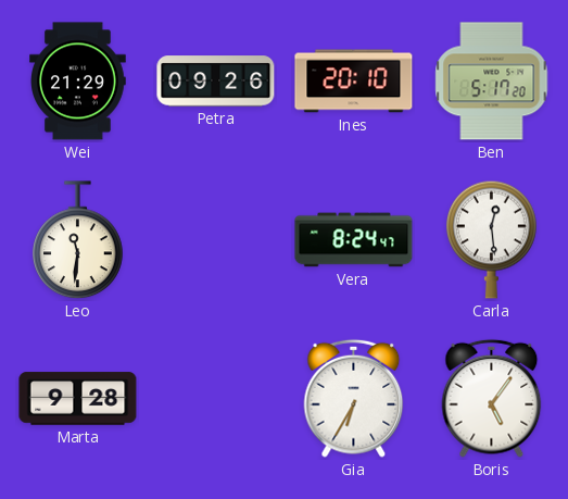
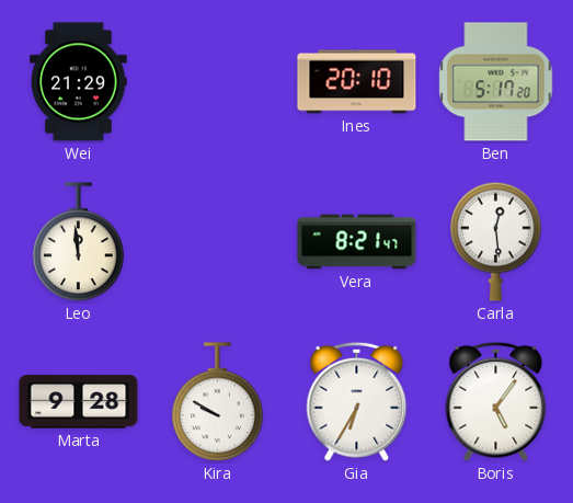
Petra: 09:26 -> none
Leo: 11:31 -> 11:59
Vera: 8:24 -> 8:21
Kira: none -> 9:50
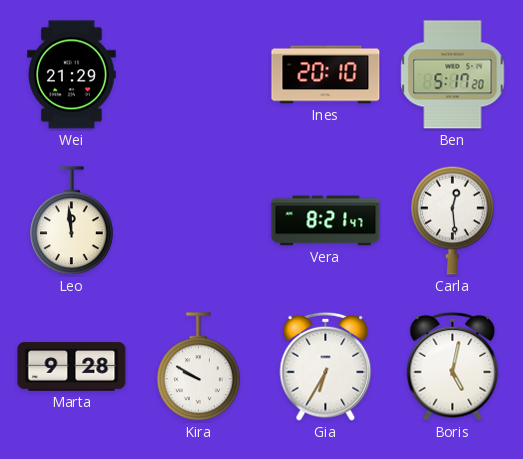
Boris: 5:06 -> 5:02
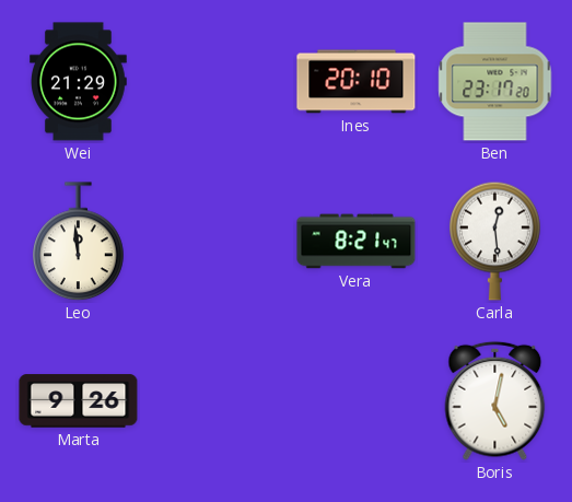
Ben: 5:17 -> 23:17
Marta: 9:28 -> 9:26
Kira: 9:50 -> none
Gia: 6:35 -> none
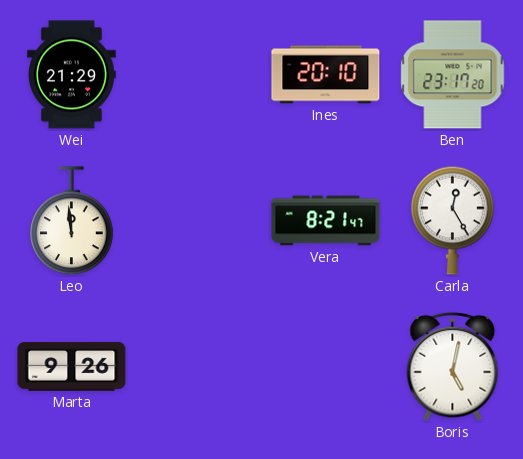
Carla: 12:29 -> 12:25
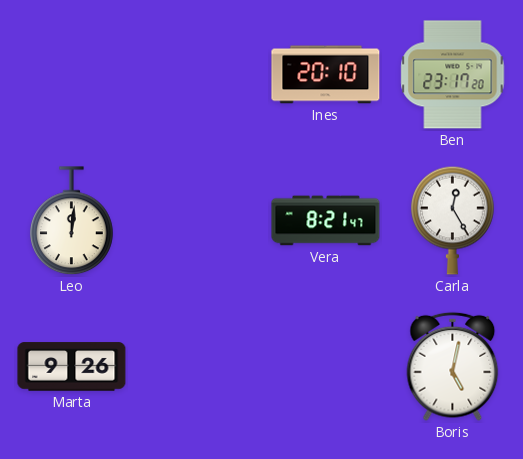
Wei: 21:29 -> none
Leo: 11:59 -> 12:01
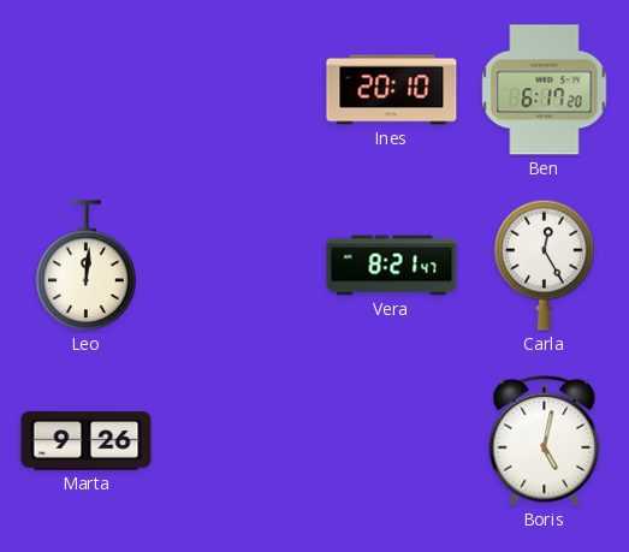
Ben: 23:17 -> 6:17
